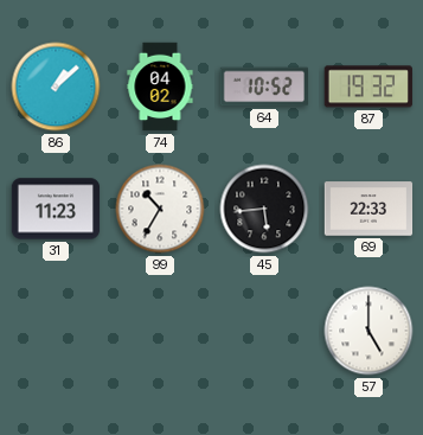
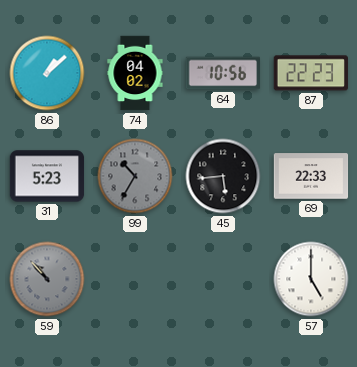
64: 10:52 -> 10:56
87: 19:32 -> 22:23
31: 11:23 -> 5:23
99 dial: white -> grey
59: none -> 10:53
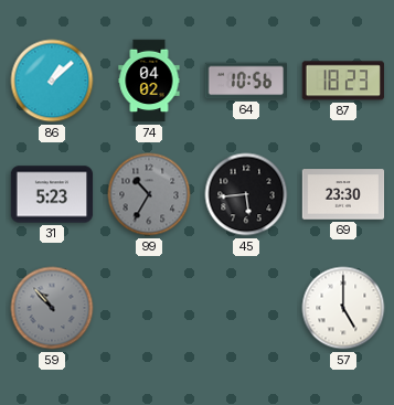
87: 22:23 -> 18:23
69: 22:33 -> 23:30
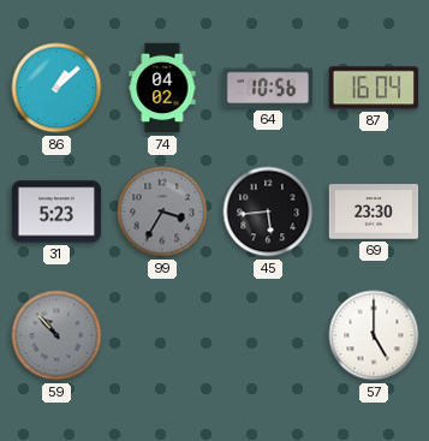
87: 18:23 -> 16:04
99: 10:35 -> 3:35
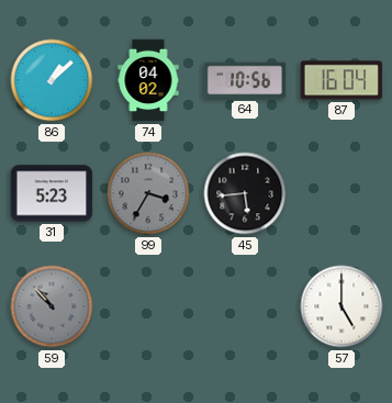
69: 23:30 -> none
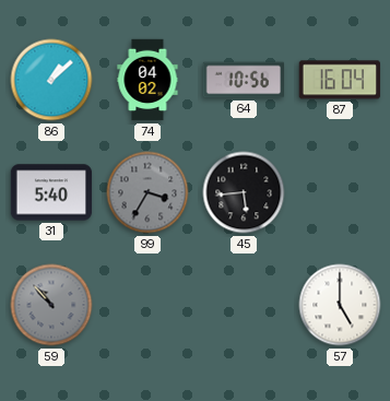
31: 5:23 -> 5:40
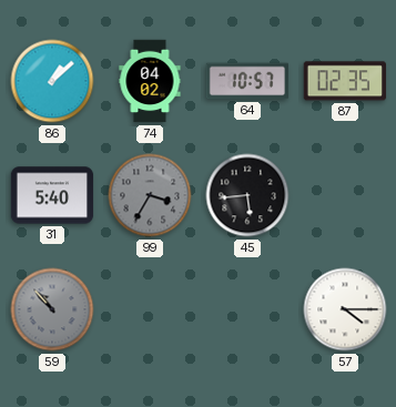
64: 10:56 -> 10:57
87: 16:04 -> 02:35
57: 5:00 -> 4:15
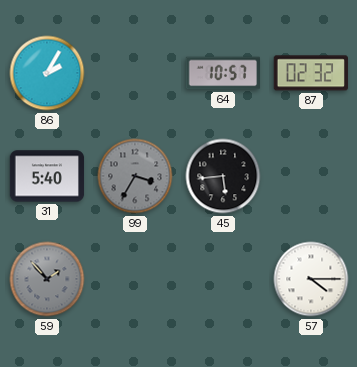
86: 1:08 -> 2:05
74: 04:02 -> none
87: 02:35 -> 02:32
59: 10:53 -> 1:53
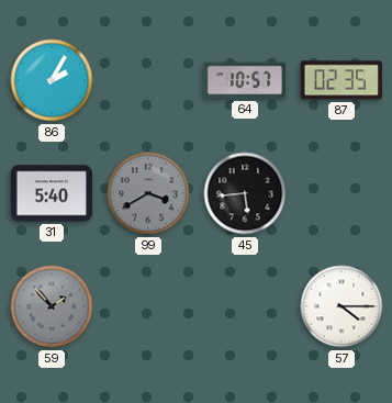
87: 02:32 -> 02:35
99: 3:35 -> 3:40
